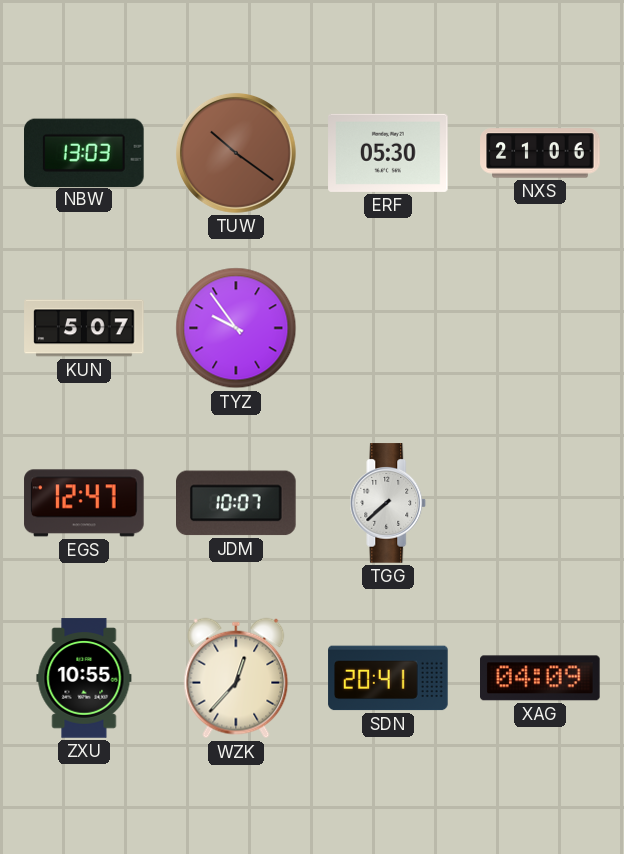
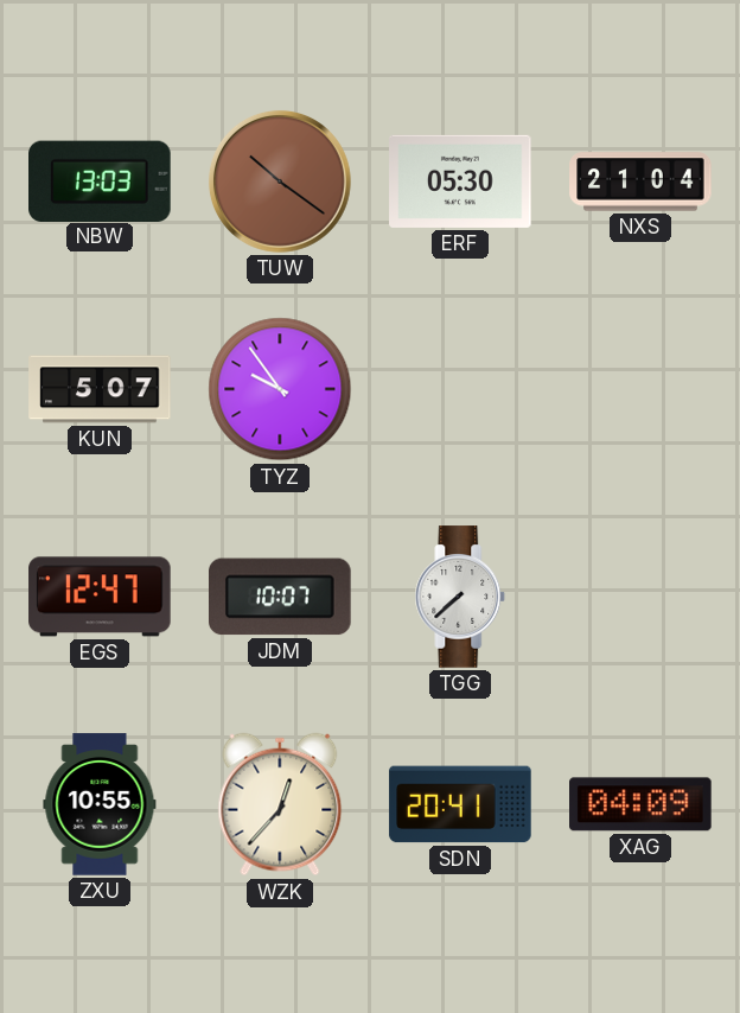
NXS: 21:06 -> 21:04
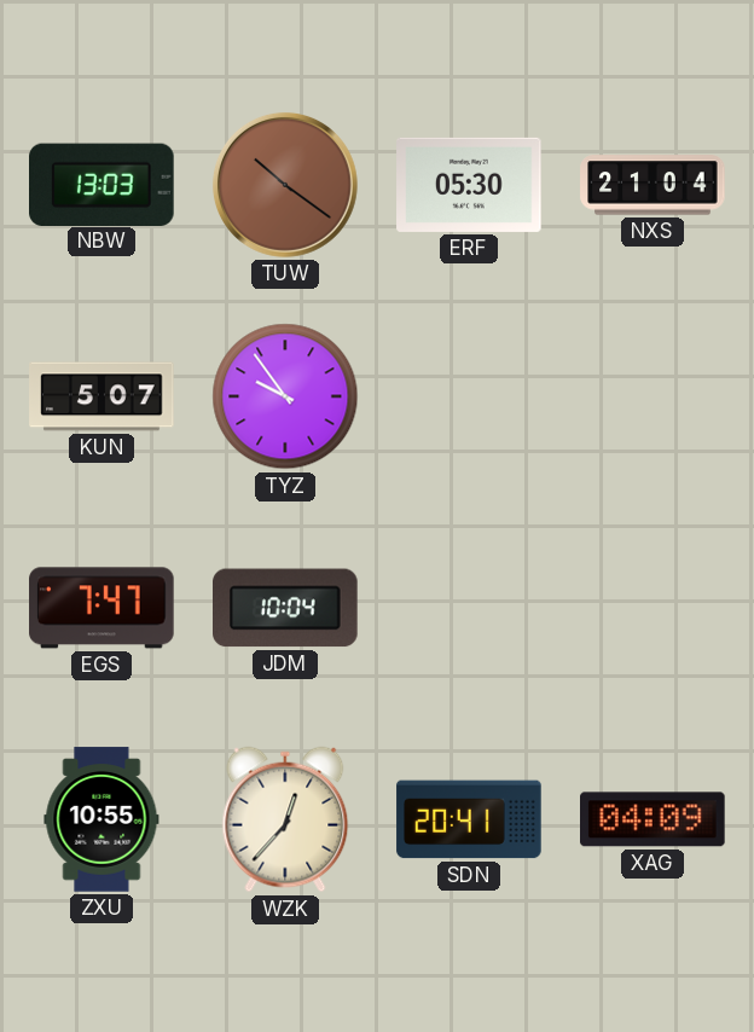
EGS: 12:47 -> 7:47
JDM: 10:07 -> 10:04
TGG: 7:38 -> none
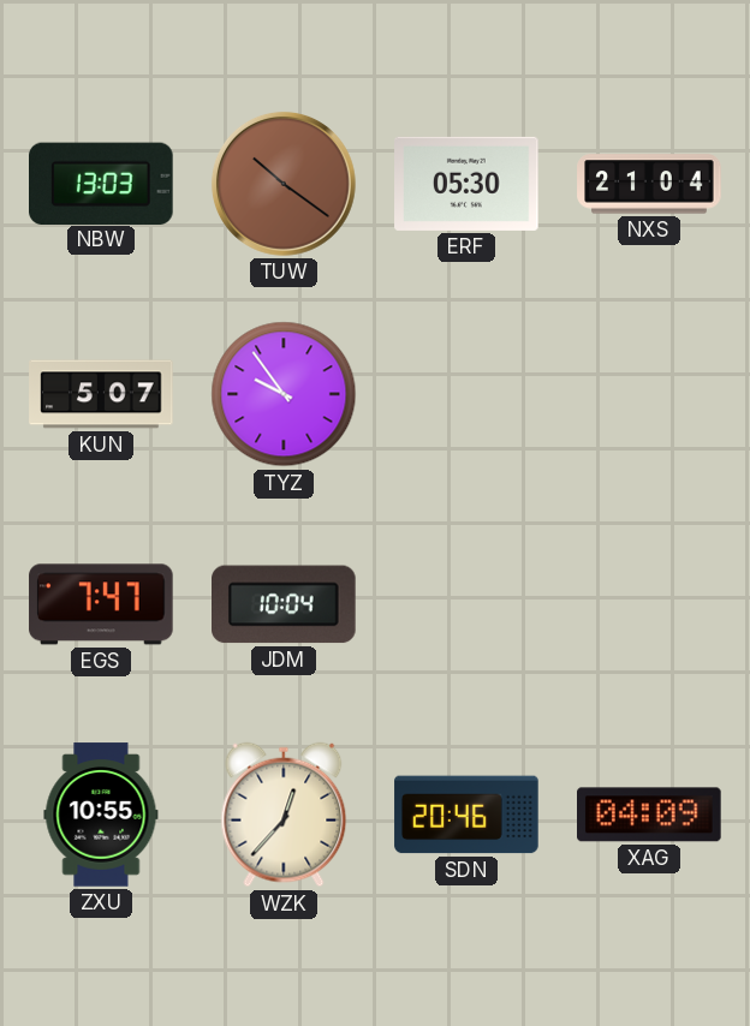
SDN: 20:41 -> 20:46
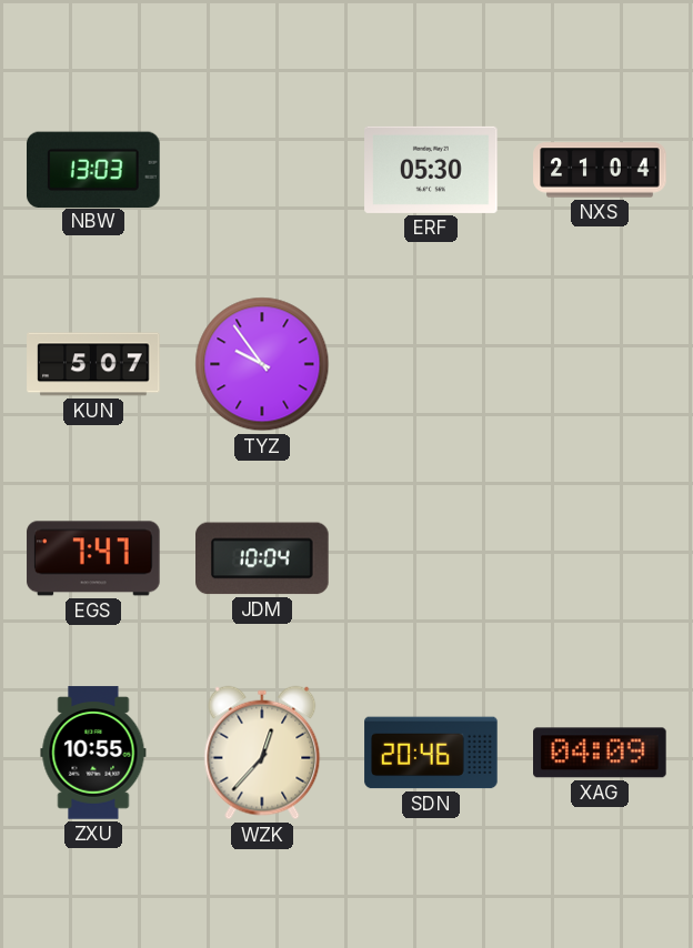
TUW: 10:21 -> none
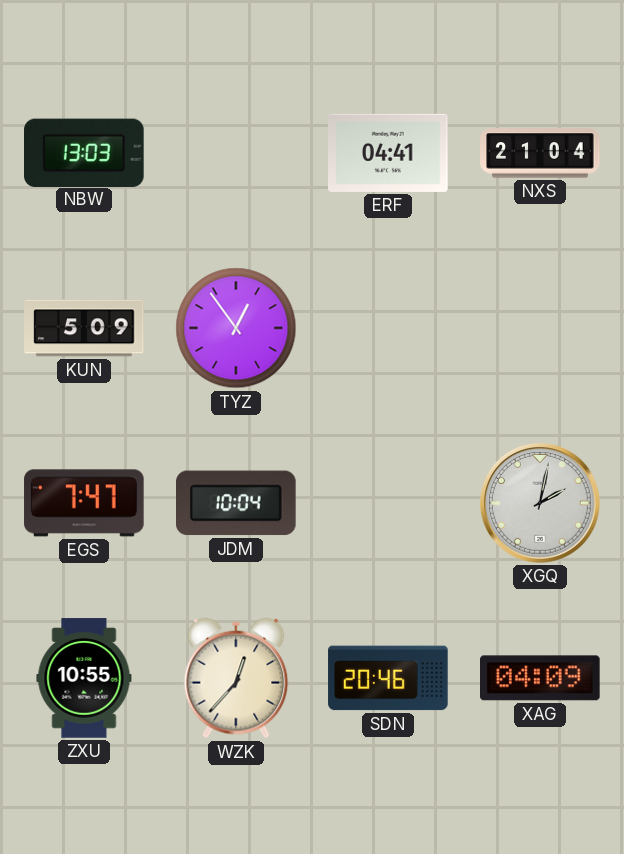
ERF: 05:30 -> 04:41
KUN: 5:07 -> 5:09
TYZ: 9:54 -> 12:54
XGQ: none -> 2:02
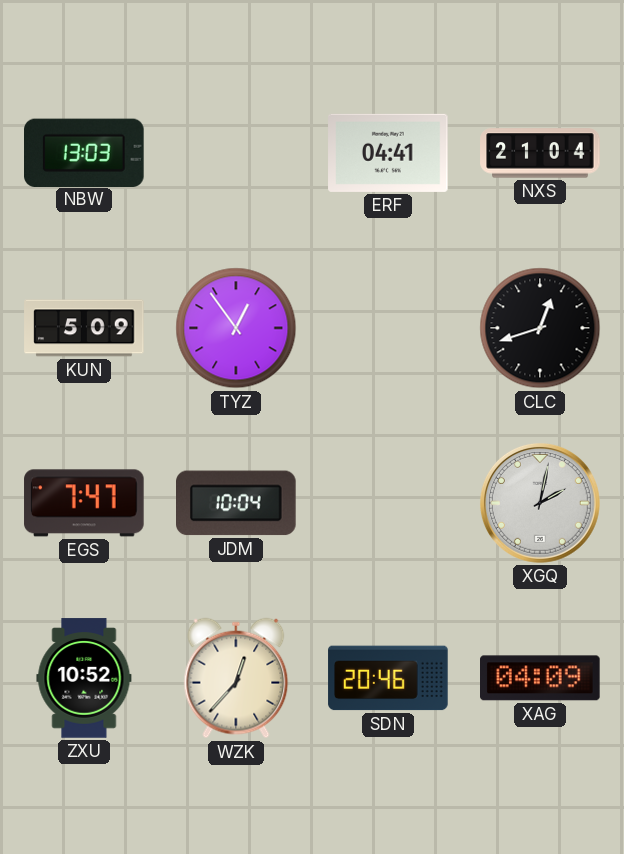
CLC: none -> 12:42
ZXU: 10:55 -> 10:52
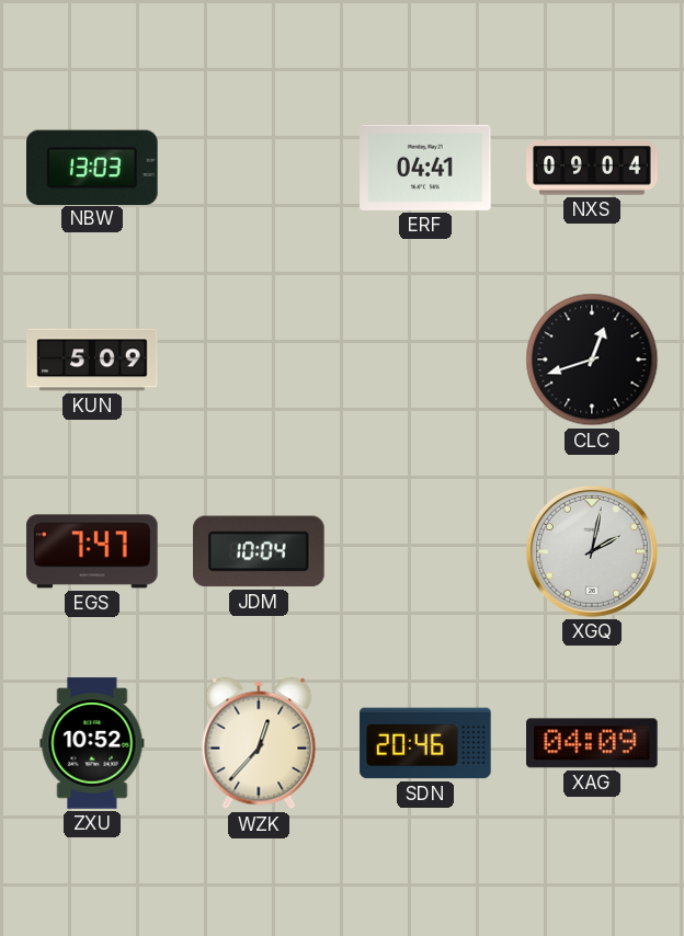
NXS: 21:04 -> 09:04
TYZ: 12:54 -> none
